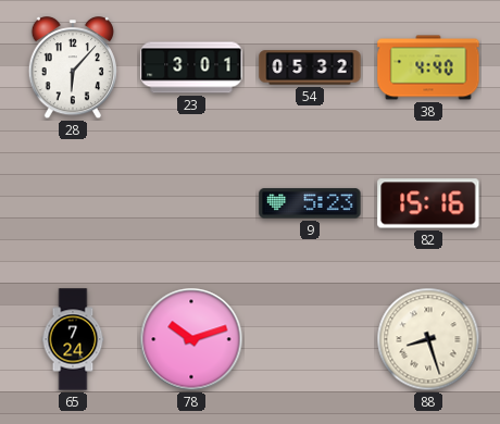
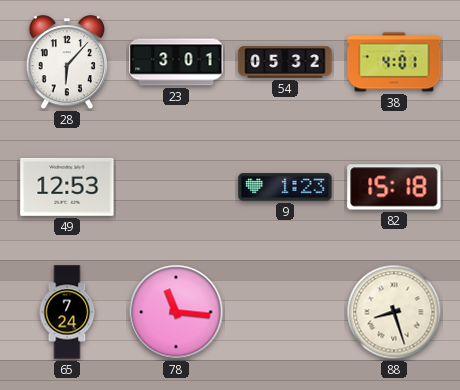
38: 4:40 -> 4:01
49: none -> 12:53
9: 5:23 -> 1:23
82: 15:16 -> 15:18
78: 10:12 -> 11:16
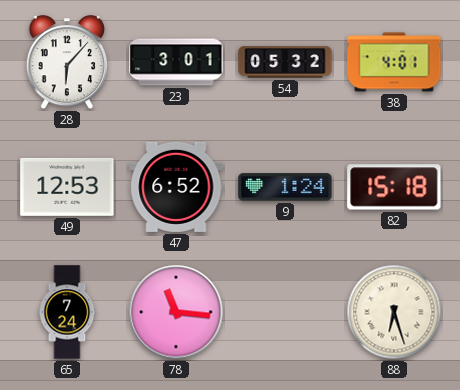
47: none -> 6:52
9: 1:23 -> 1:24
88: 8:27 -> 6:27
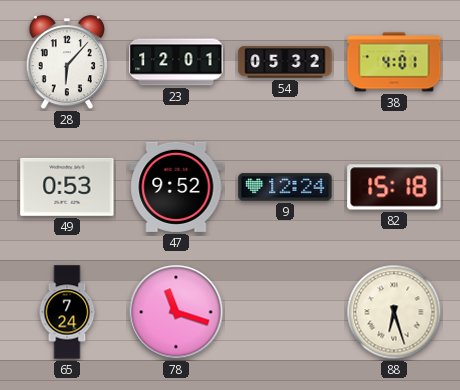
23: 3:01 -> 12:01
49: 12:53 -> 0:53
47: 6:52 -> 9:52
9: 1:24 -> 12:24
78: 11:16 -> 11:18
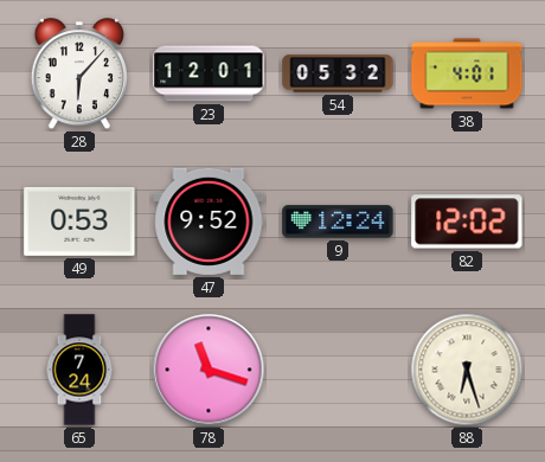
82: 15:18 -> 12:02
